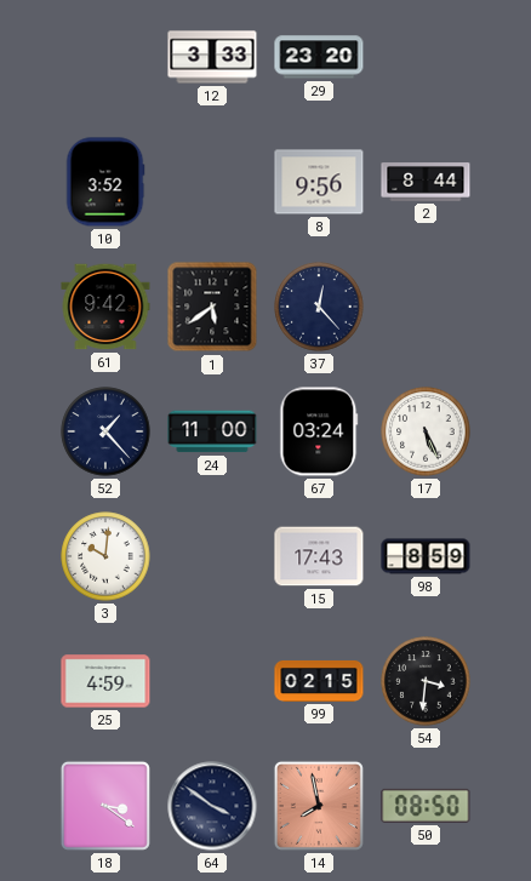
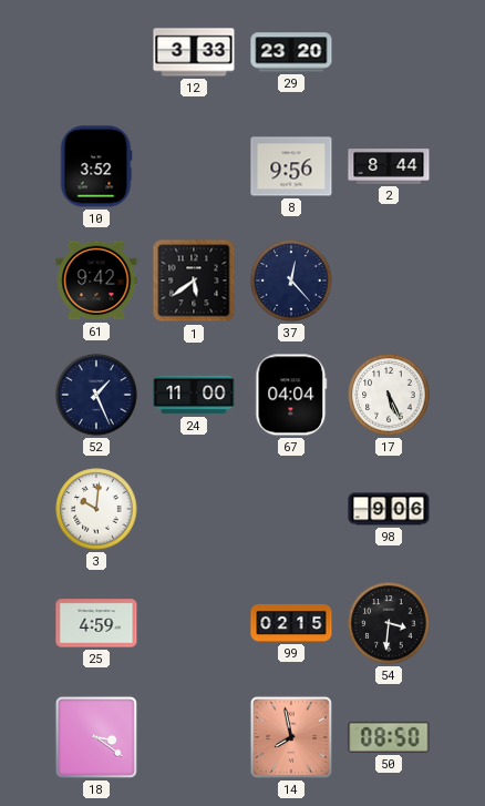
52: 1:23 -> 1:26
67: 03:24 -> 04:04
15: 17:43 -> none
98: 8:59 -> 9:06
64: 3:51 -> none
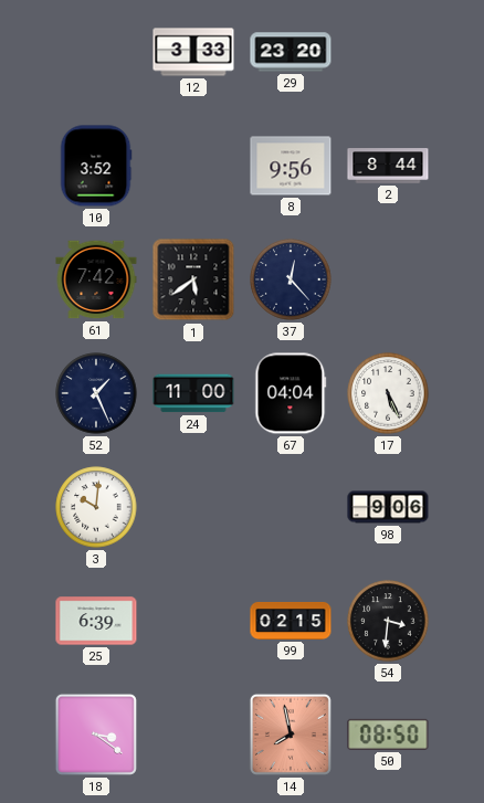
61: 9:42 -> 7:42
25: 4:59 -> 6:39
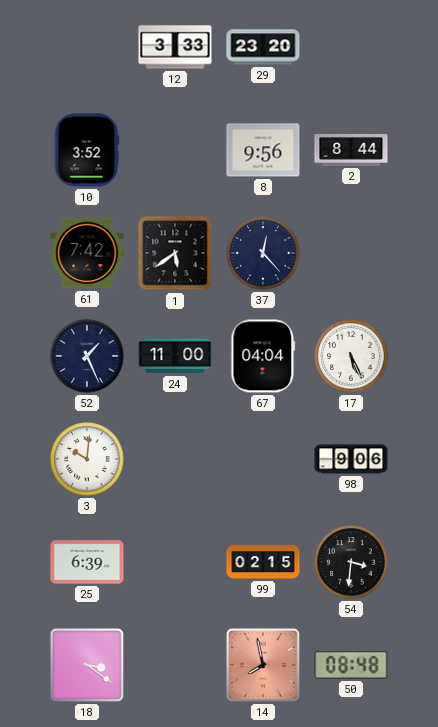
50: 08:50 -> 08:48
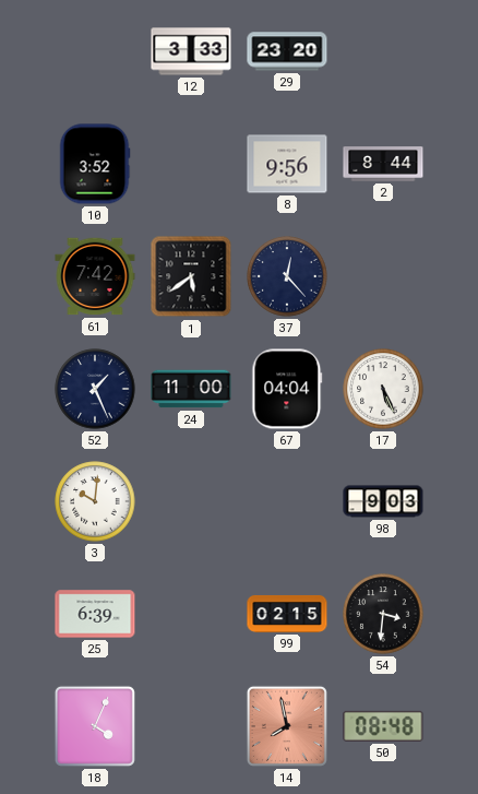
98: 9:06 -> 9:03
18: 3:21 -> 4:04
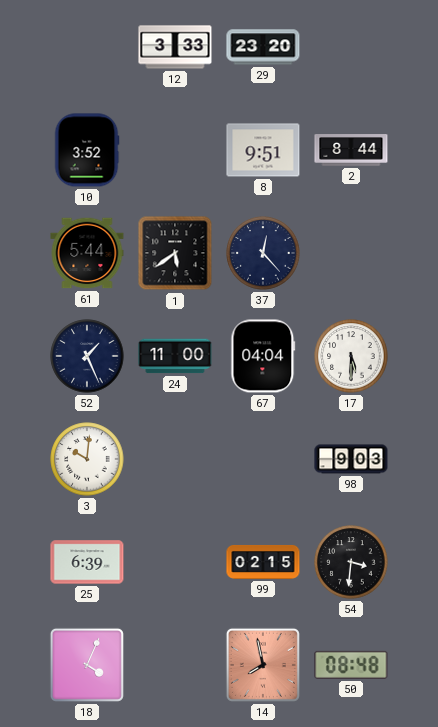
8: 9:56 -> 9:51
61: 7:42 -> 5:44
17: 5:26 -> 5:30
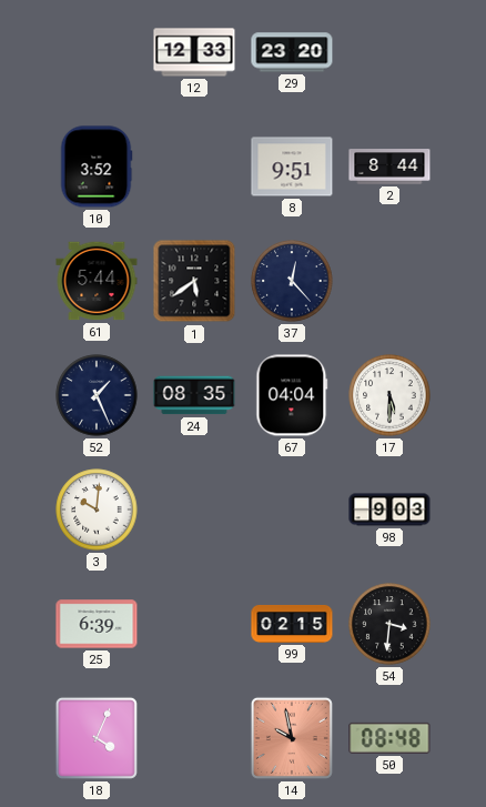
12: 3:33 -> 12:33
24: 11:00 -> 08:35
14: 7:58 -> 9:58
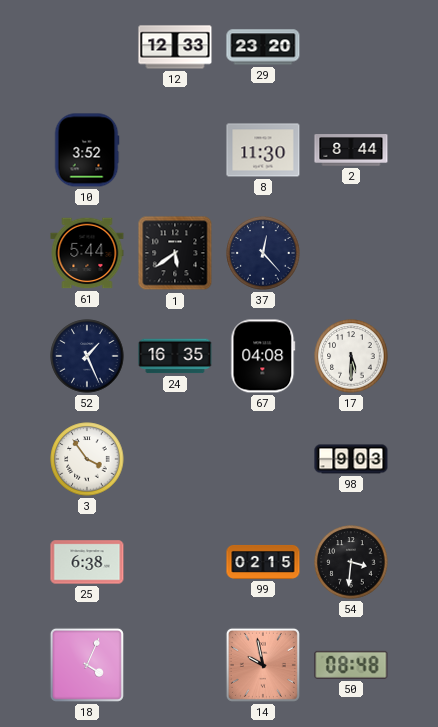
8: 9:51 -> 11:30
24: 08:35 -> 16:35
67: 04:04 -> 04:08
3: 10:01 -> 3:54
25: 6:39 -> 6:38
